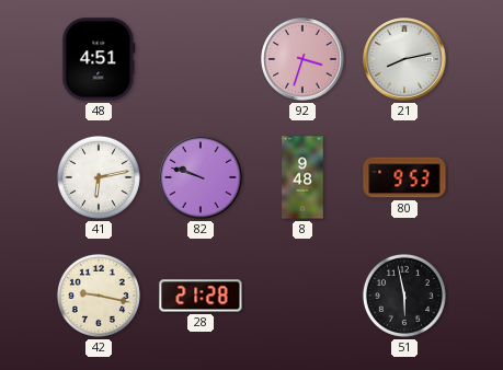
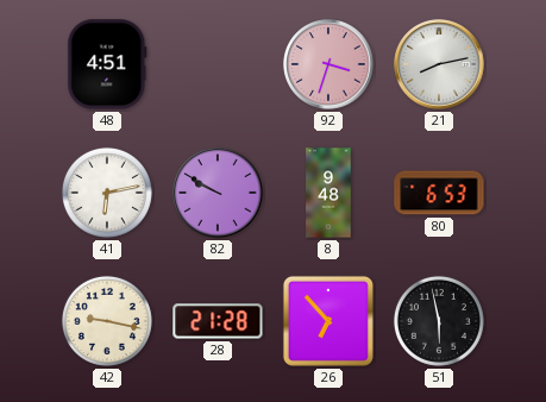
82: 9:48 -> 9:50
80: 9:53 -> 6:53
26: none -> 6:53
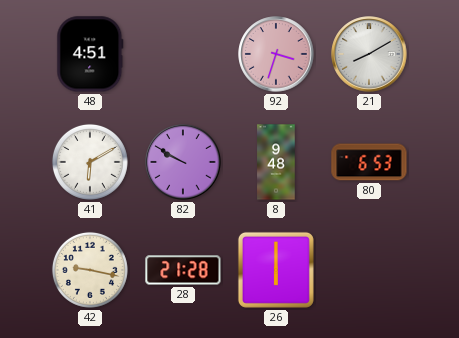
21: 8:13 -> 8:10
41: 6:13 -> 6:10
26: 6:53 -> 6:00
51: 5:58 -> none
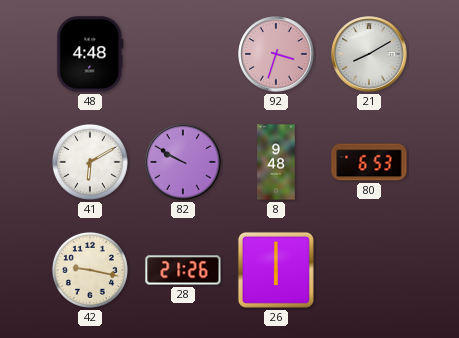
48: 4:51 -> 4:48
28: 21:28 -> 21:26
